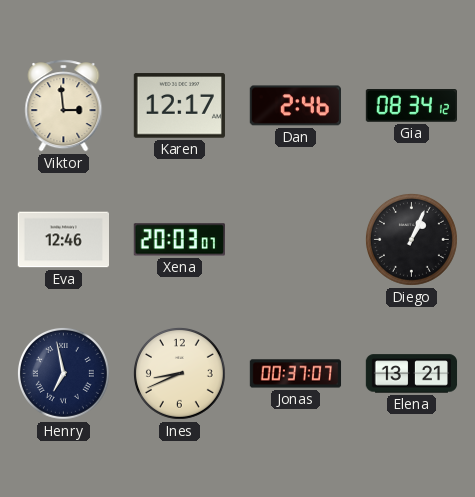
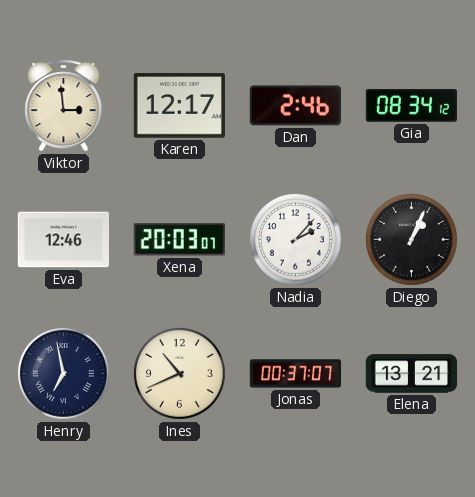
Nadia: none -> 2:07
Ines: 8:41 -> 10:41
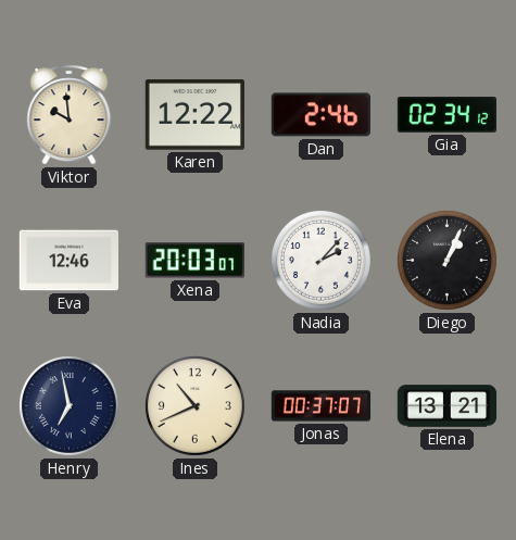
Viktor: 2:59 -> 9:59
Karen: 12:17 -> 12:22
Gia: 08:34 -> 02:34
